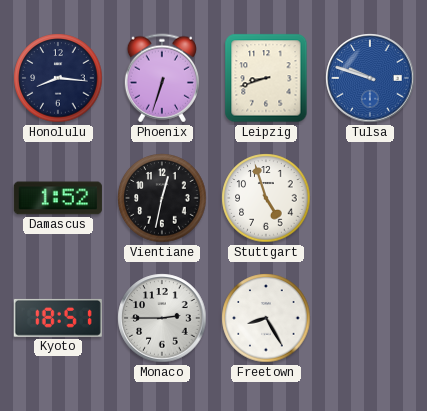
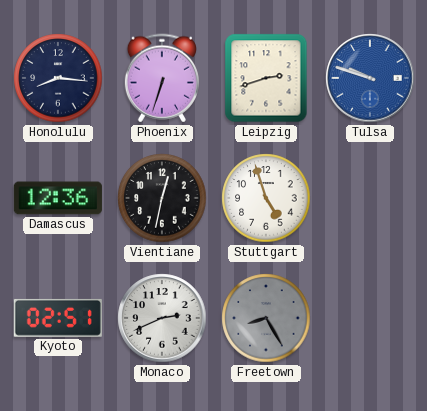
Leipzig: 8:42 -> 2:42
Damascus: 1:52 -> 12:36
Kyoto: 18:51 -> 02:51
Monaco: 2:45 -> 2:41
Freetown dial: white -> grey
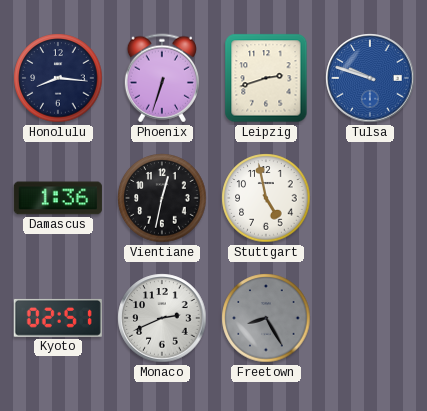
Damascus: 12:36 -> 1:36
Stuttgart: 4:57 -> 4:58
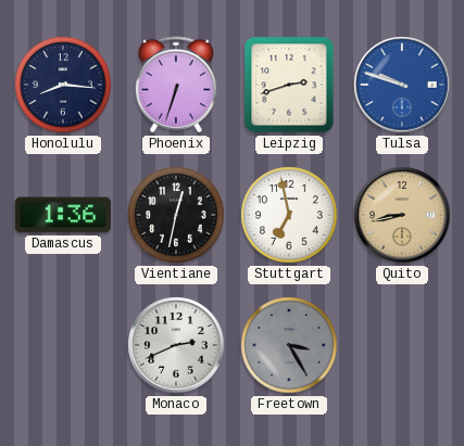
Stuttgart: 4:58 -> 6:58
Quito: none -> 8:43
Kyoto: 02:51 -> none
Freetown: 8:25 -> 3:25
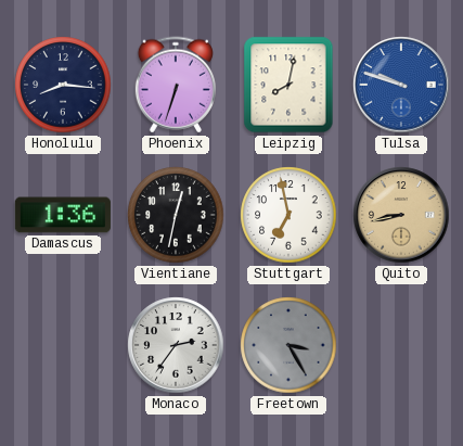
Leipzig: 2:42 -> 8:02
Monaco: 2:41 -> 2:36
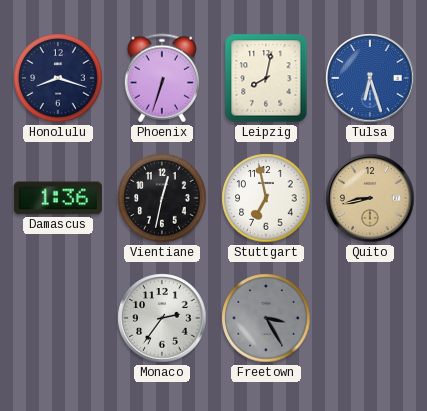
Honolulu: 8:16 -> 8:18
Tulsa: 9:48 -> 6:27
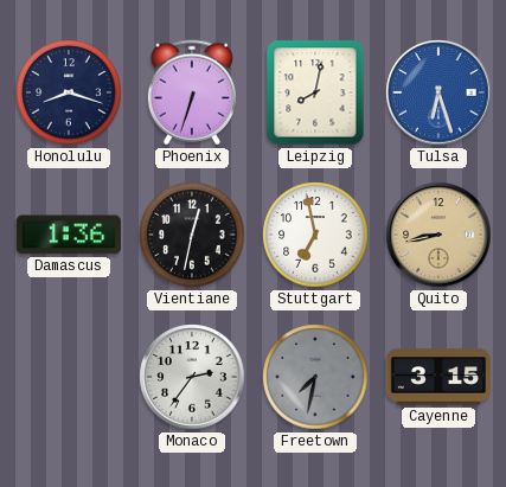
Freetown: 3:25 -> 7:32
Cayenne: none -> 3:15
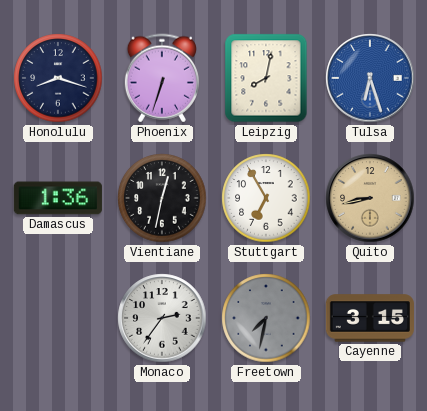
Stuttgart: 6:58 -> 6:55
